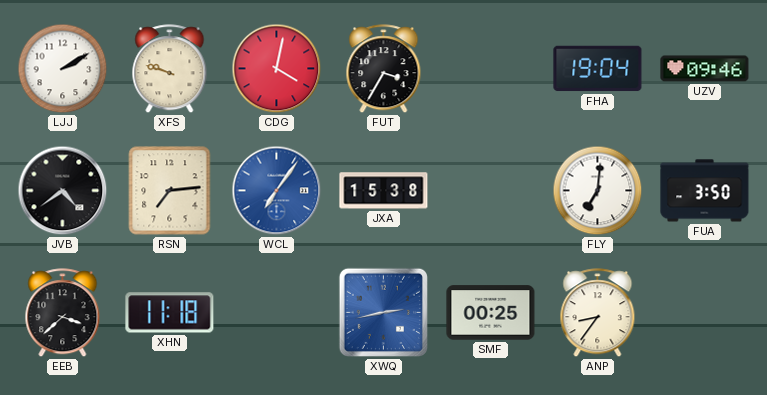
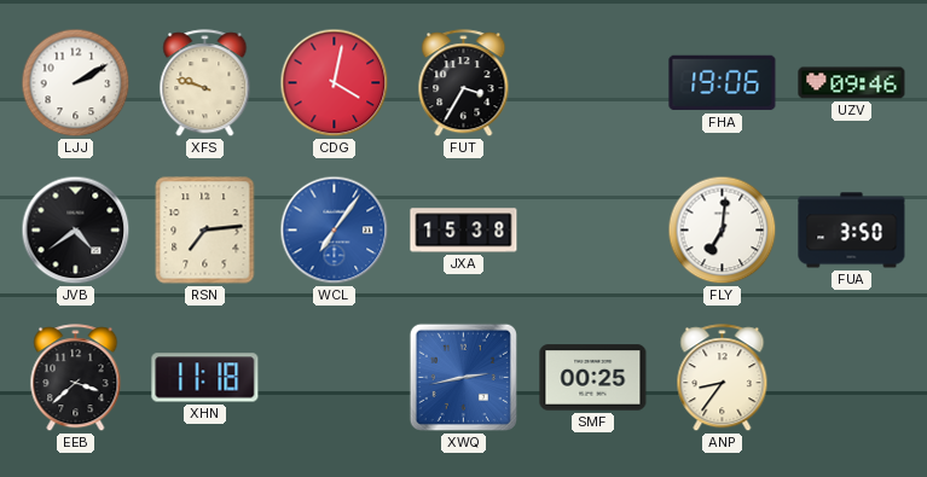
FHA: 19:04 -> 19:06
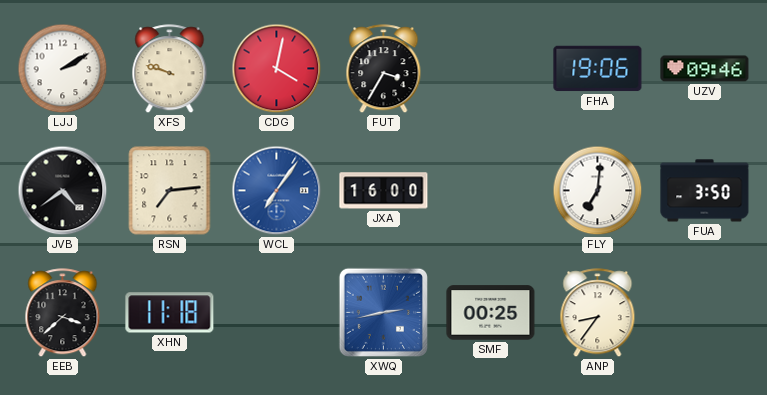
JXA: 15:38 -> 16:00
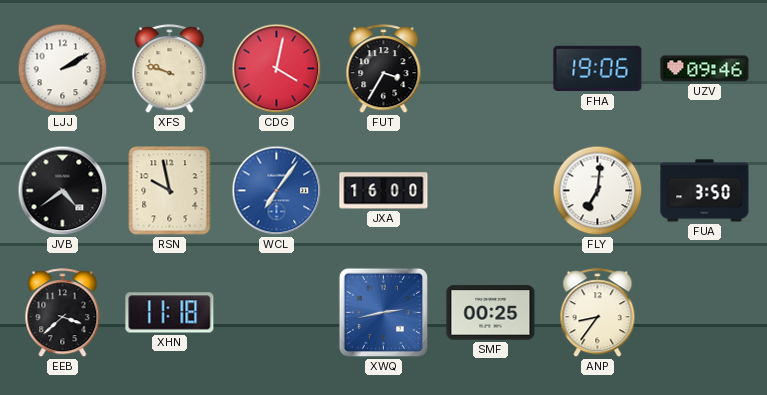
RSN: 7:14 -> 9:58
